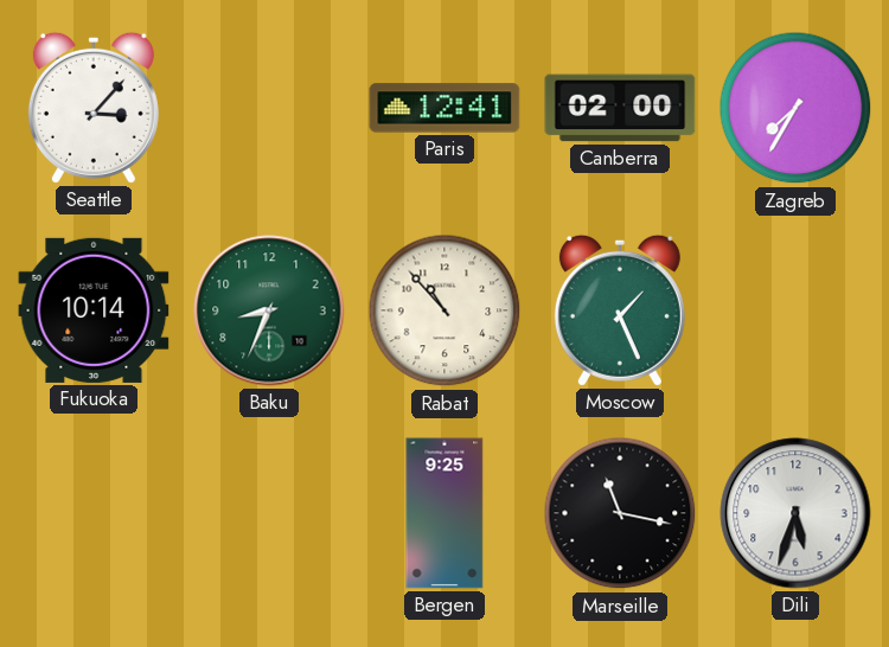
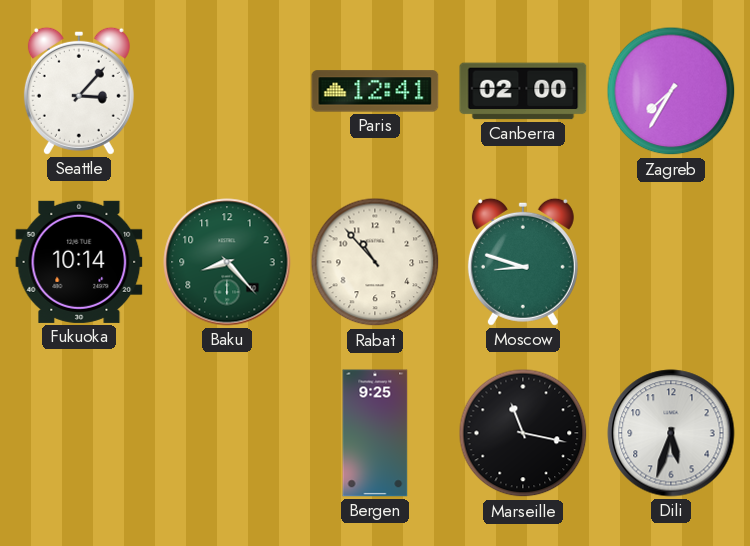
Baku: 8:34 -> 8:23
Moscow: 1:26 -> 8:48
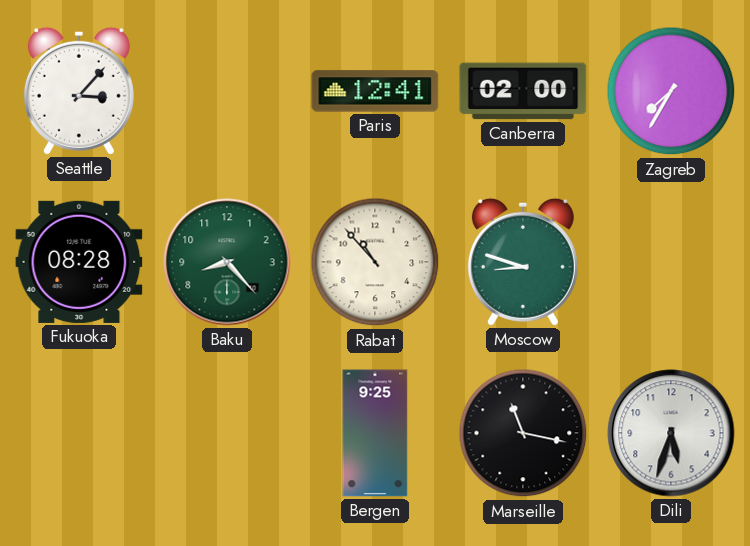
Fukuoka: 10:14 -> 08:28
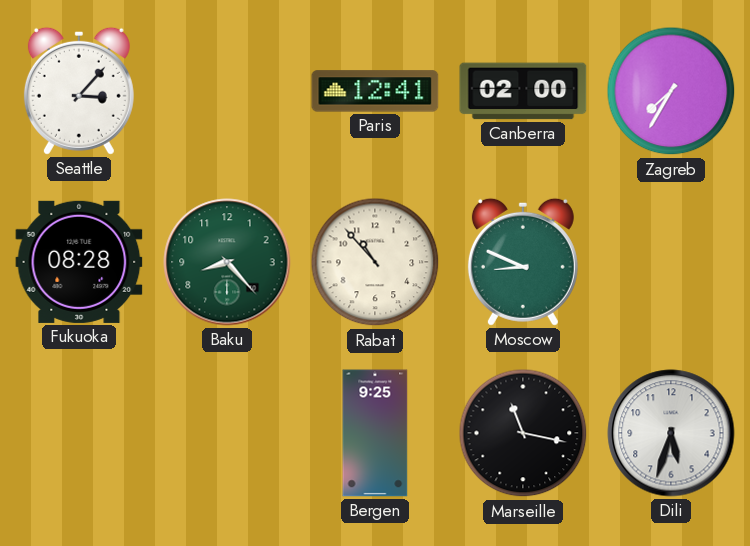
Moscow: 8:48 -> 8:49
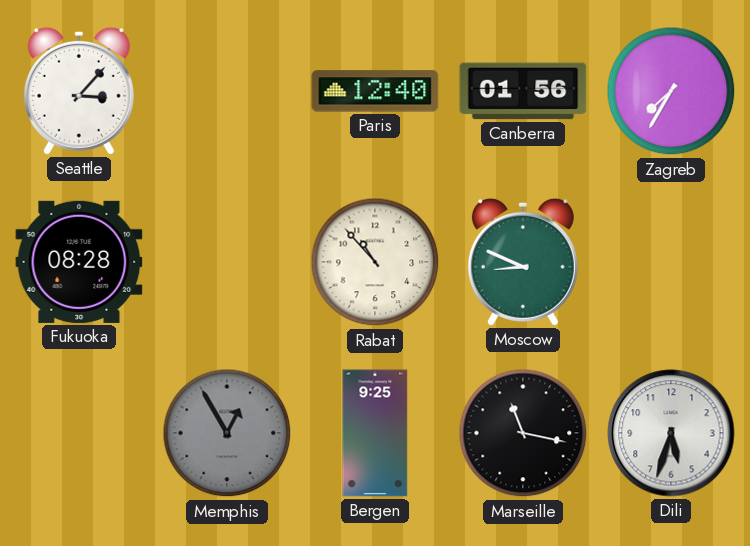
Paris: 12:41 -> 12:40
Canberra: 02:00 -> 01:56
Baku: 8:23 -> none
Memphis: none -> 12:55
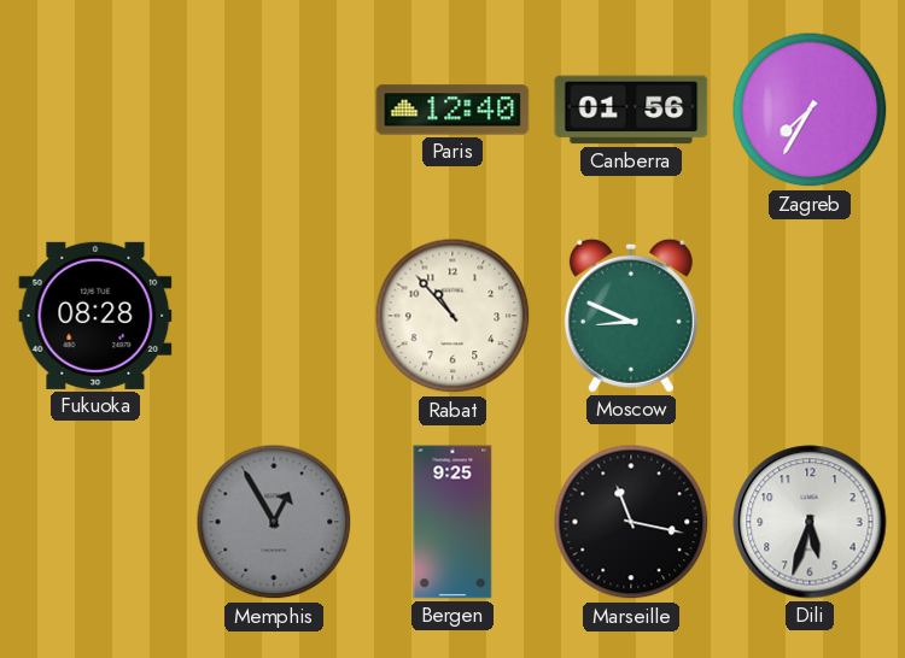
Seattle: 3:07 -> none
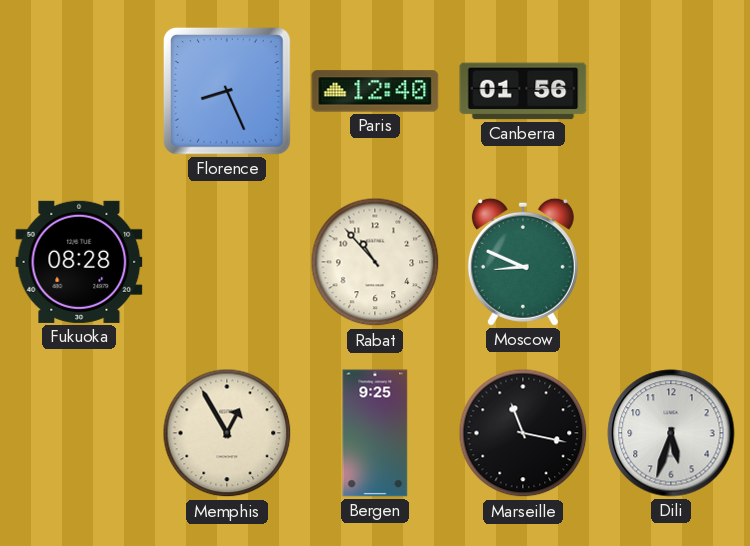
Florence: none -> 8:26
Zagreb: 7:35 -> none
Memphis dial: grey -> cream
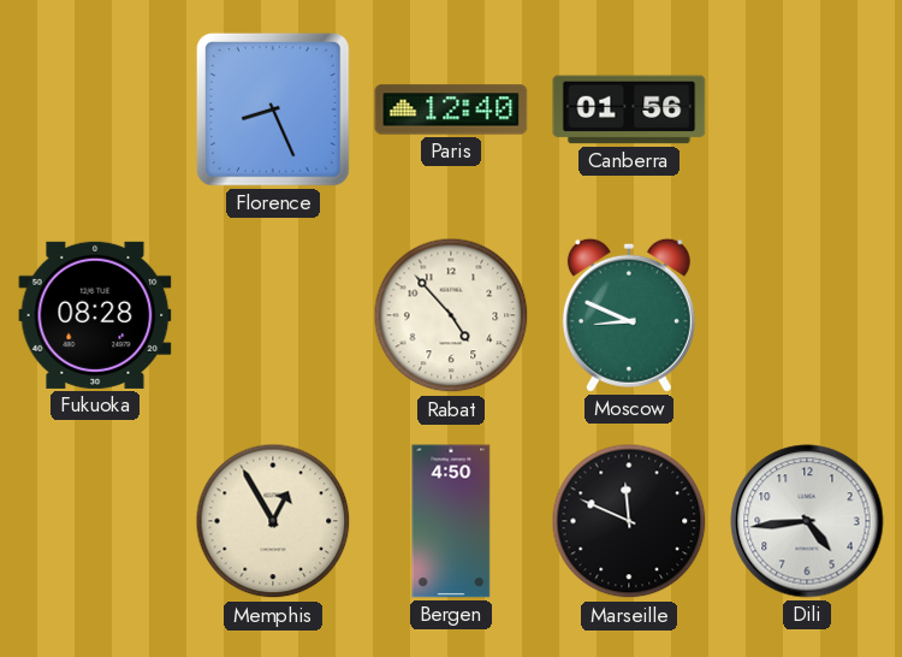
Rabat: 10:53 -> 4:53
Bergen: 9:25 -> 4:50
Marseille: 11:17 -> 11:49
Dili: 5:33 -> 4:44
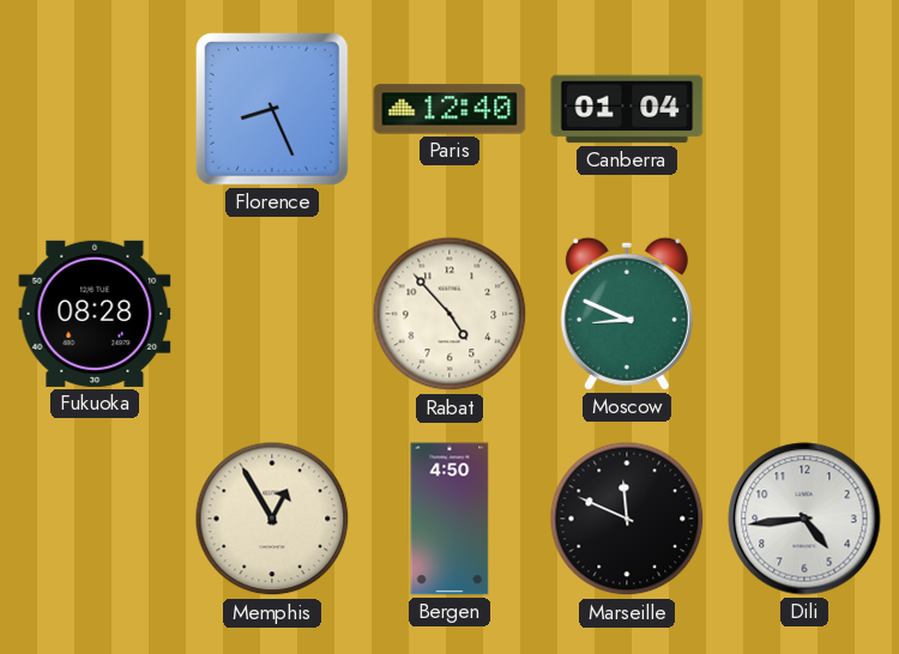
Canberra: 01:56 -> 01:04
